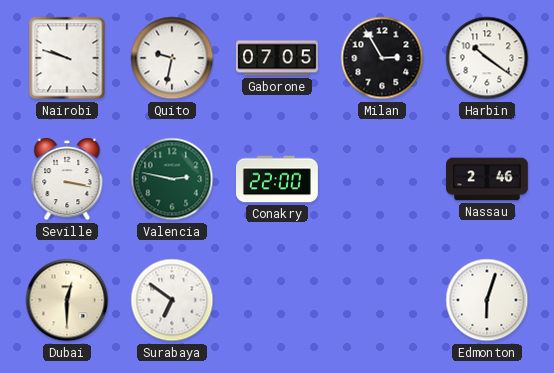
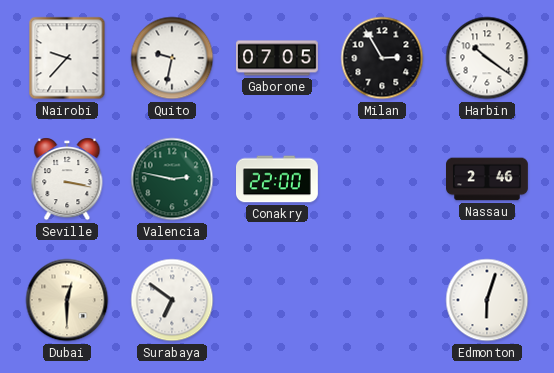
Nairobi: 9:48 -> 9:37
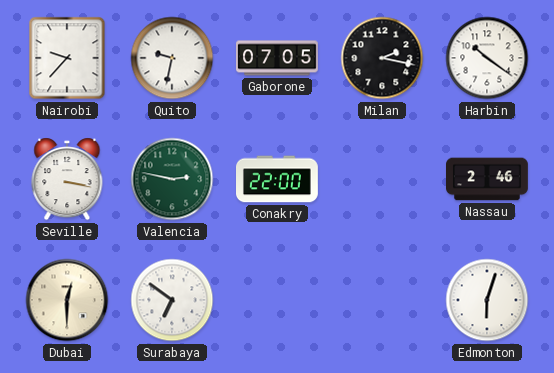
Milan: 2:55 -> 2:17
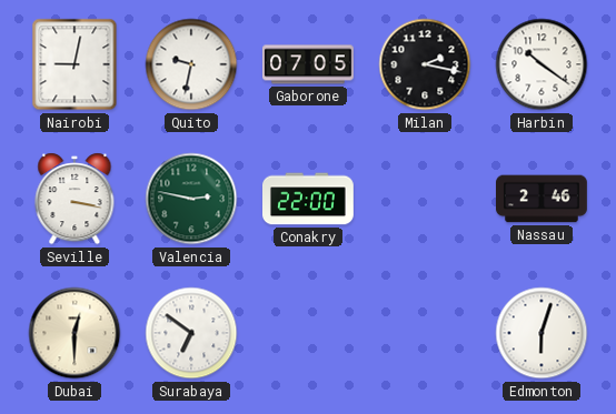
Nairobi: 9:37 -> 9:02
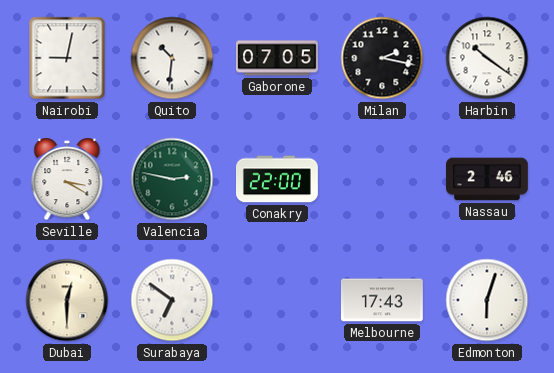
Quito: 9:32 -> 10:31
Seville: 3:17 -> 3:20
Melbourne: none -> 17:43
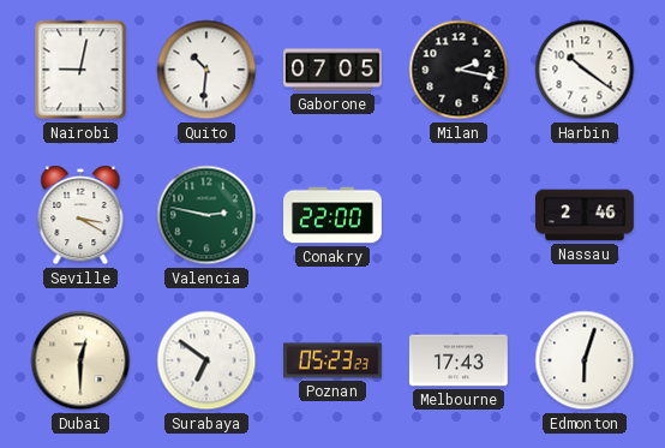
Poznan: none -> 05:23
